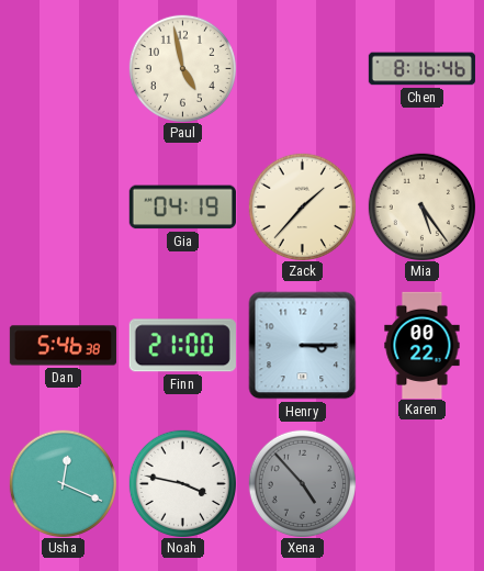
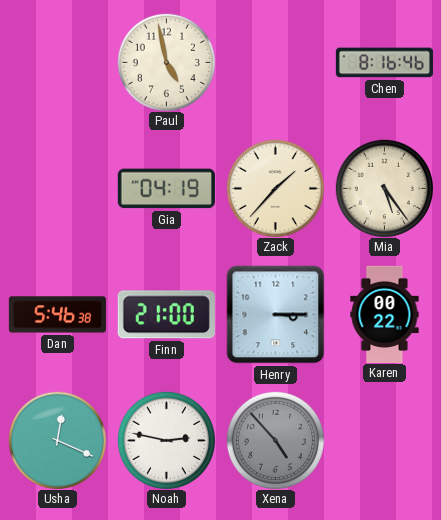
Noah: 3:47 -> 2:47
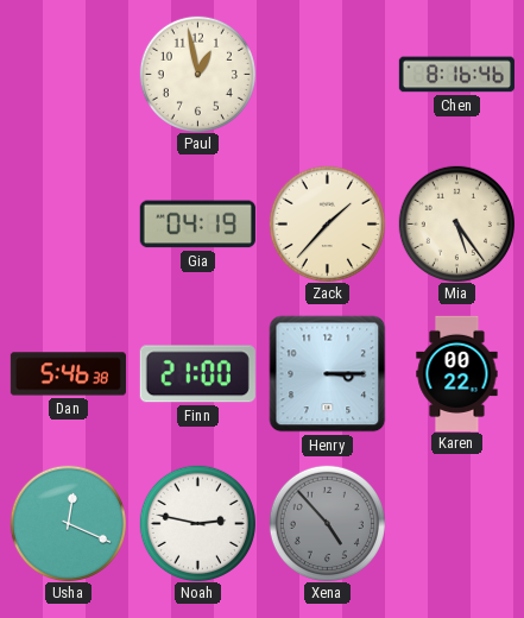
Paul: 4:58 -> 12:58
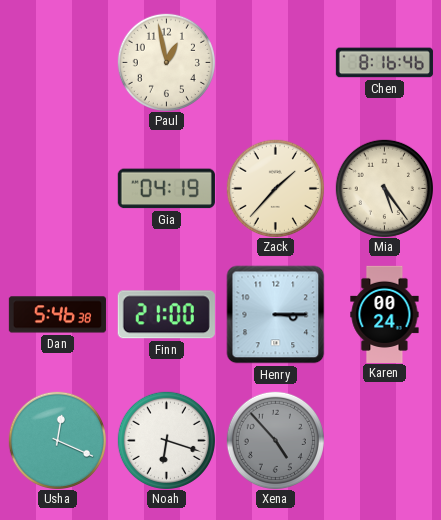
Karen: 00:22 -> 00:24
Noah: 2:47 -> 6:18
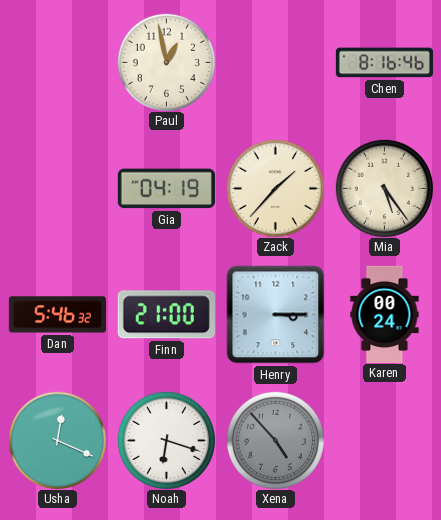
Dan: 5:46:38 -> 5:46:32
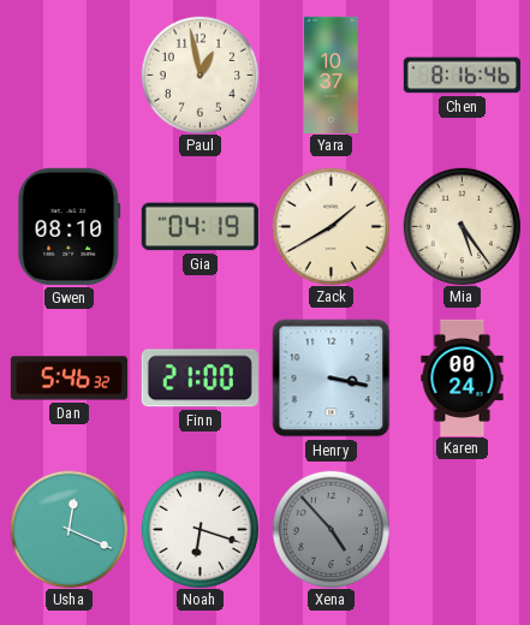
Yara: none -> 10:37
Gwen: none -> 08:10
Zack: 1:37 -> 1:40
Henry: 3:15 -> 3:17
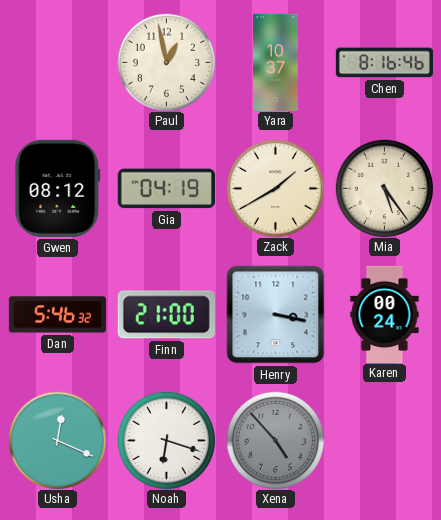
Gwen: 08:10 -> 08:12
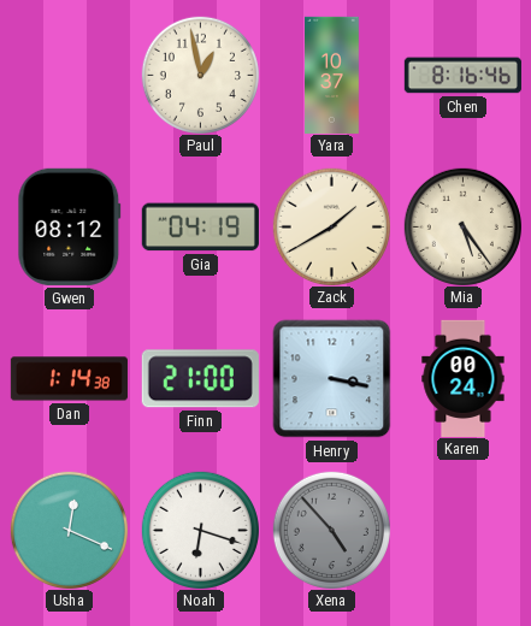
Dan: 5:46 -> 1:14
